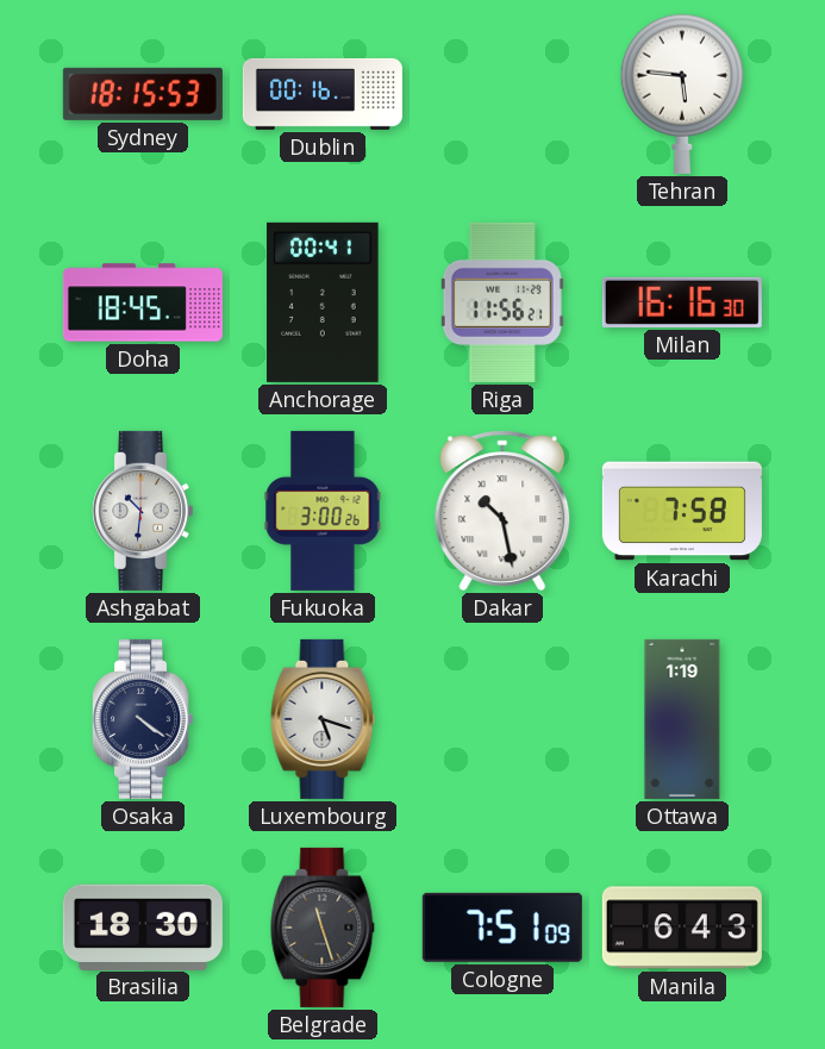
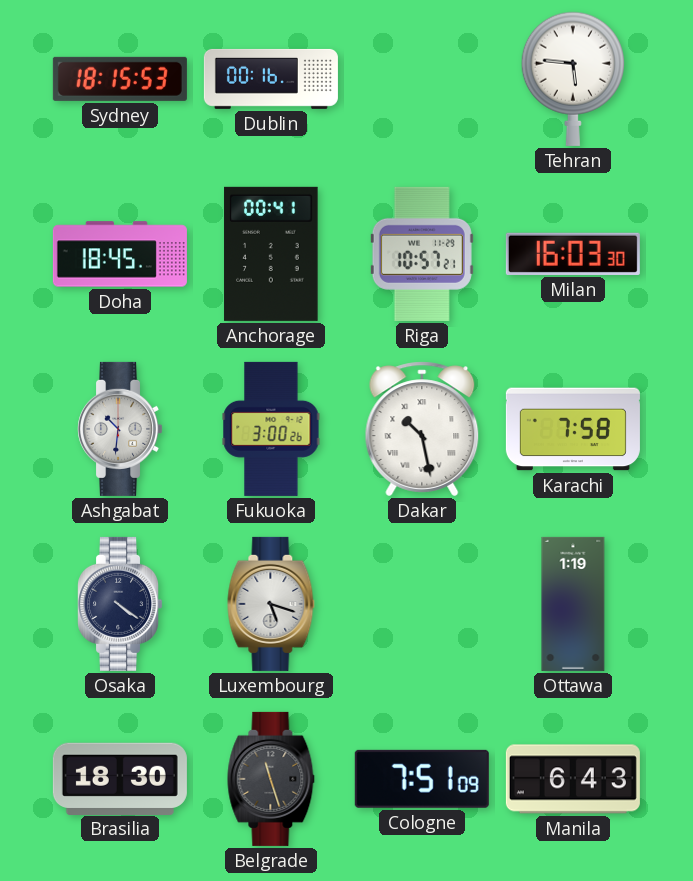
Riga: 11:56 -> 10:57
Milan: 16:16 -> 16:03
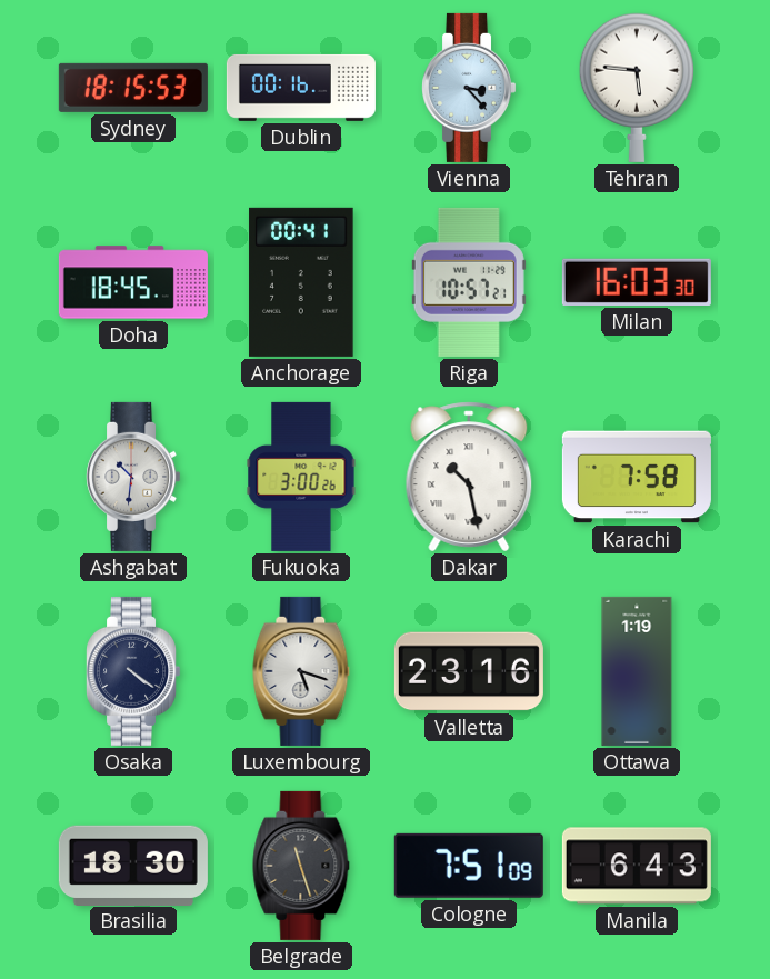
Vienna: none -> 3:23
Valletta: none -> 23:16
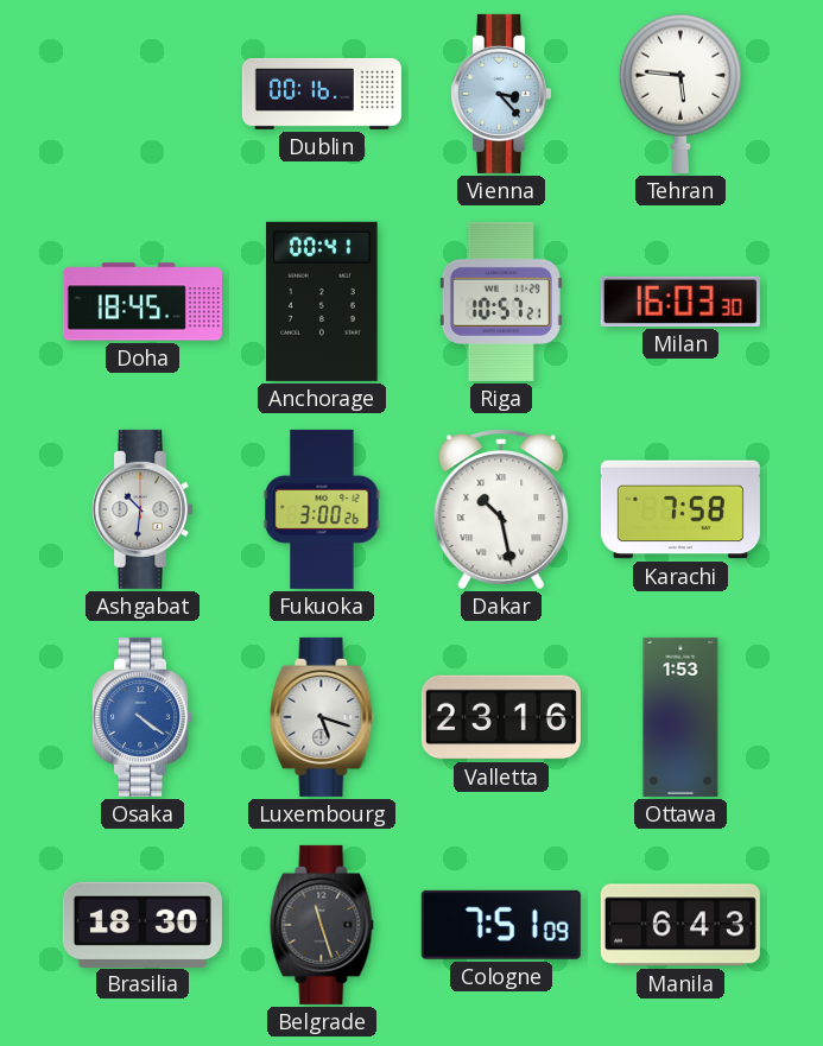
Sydney: 18:15 -> none
Osaka dial: navy -> blue
Ottawa: 1:19 -> 1:53
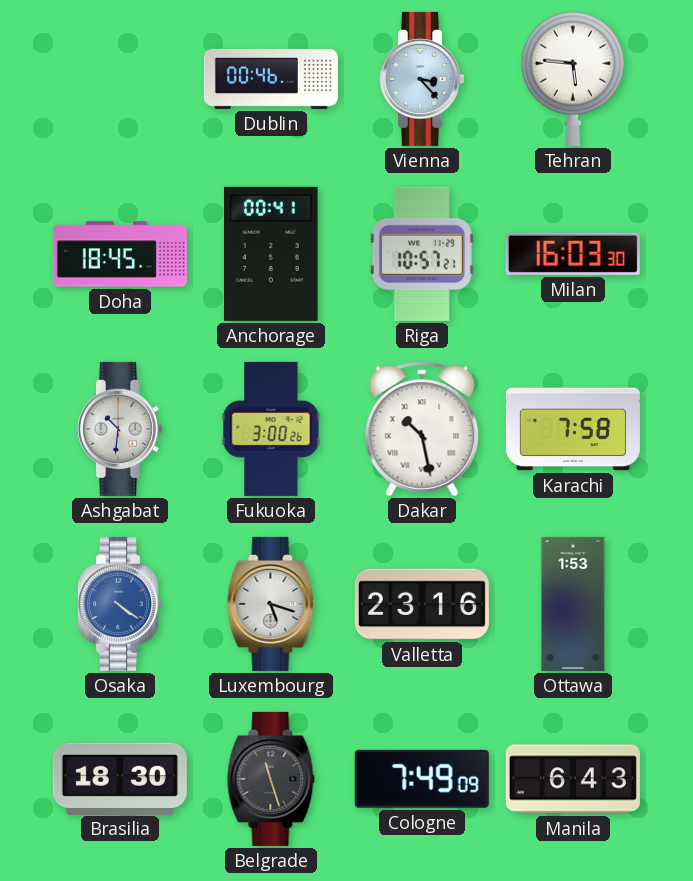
Dublin: 00:16 -> 00:46
Cologne: 7:51 -> 7:49
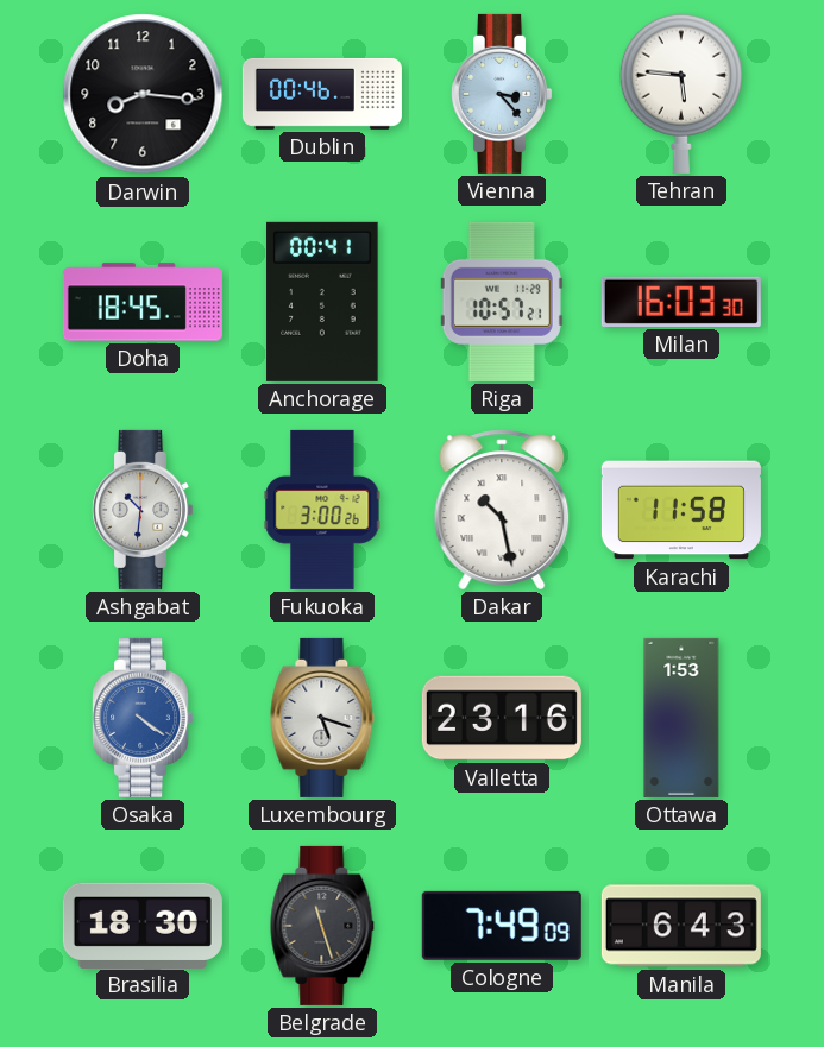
Darwin: none -> 8:16
Karachi: 7:58 -> 11:58
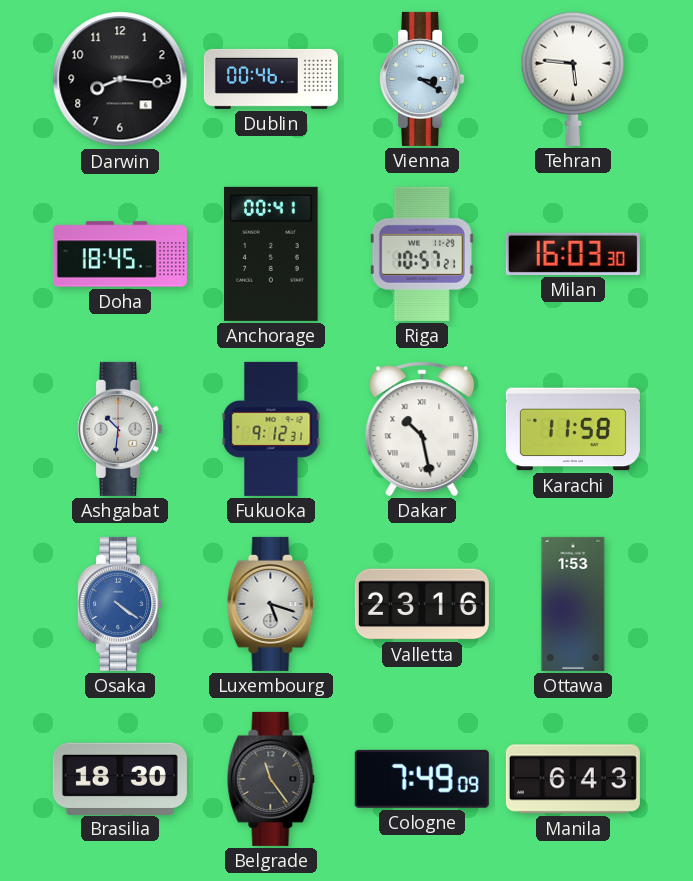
Vienna: 3:23 -> 3:20
Fukuoka: 3:00 -> 9:12
Belgrade: 11:27 -> 11:24
